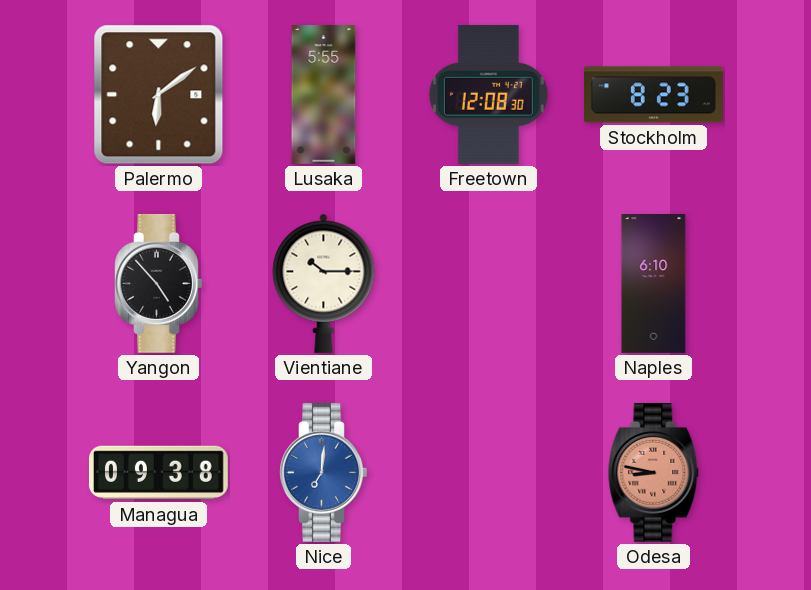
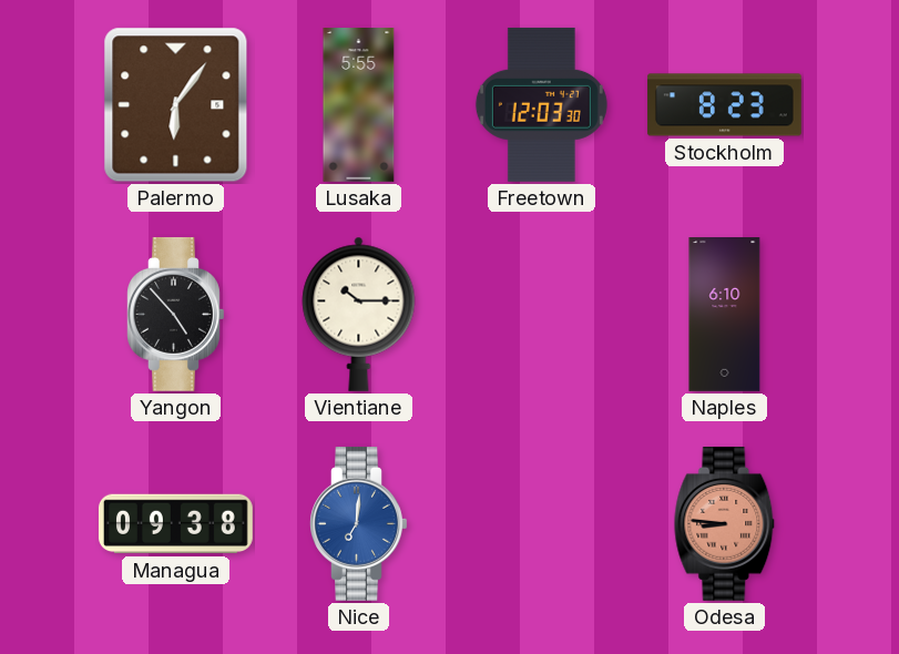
Palermo: 6:09 -> 6:06
Freetown: 12:08 -> 12:03
Odesa: 8:47 -> 8:46
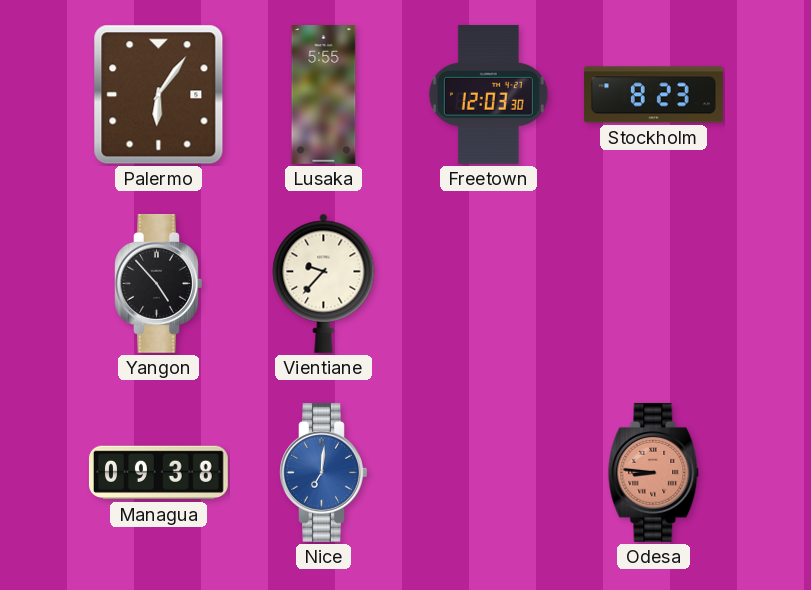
Vientiane: 10:15 -> 9:37
Naples: 6:10 -> none
